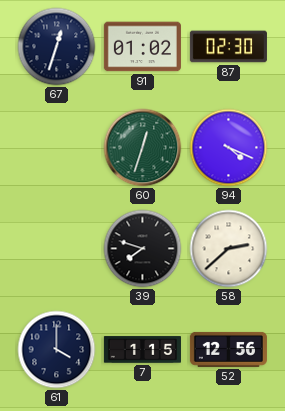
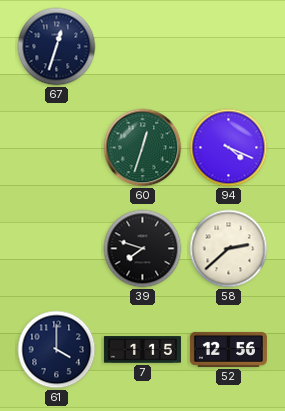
91: 01:02 -> none
87: 02:30 -> none
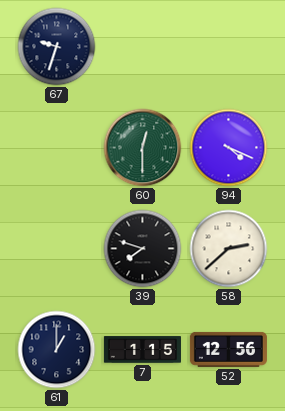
67: 12:33 -> 9:33
60: 12:33 -> 12:30
61: 4:00 -> 1:00
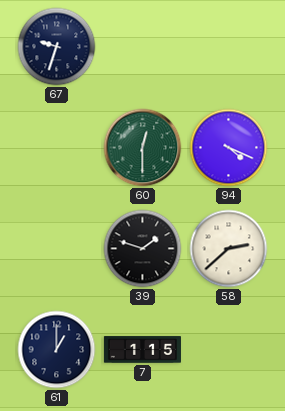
39: 7:48 -> 1:48
52: 12:56 -> none
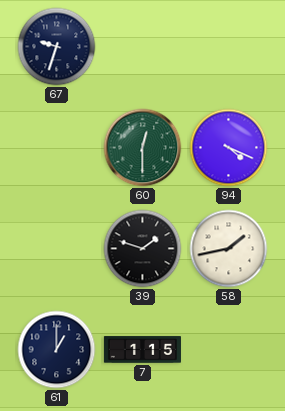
58: 2:38 -> 1:43
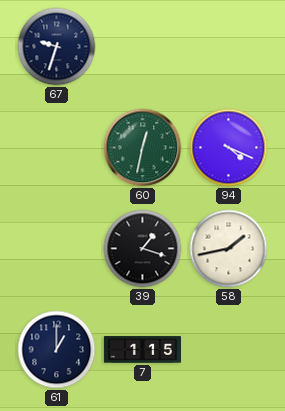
60: 12:30 -> 12:32
39: 1:48 -> 1:18
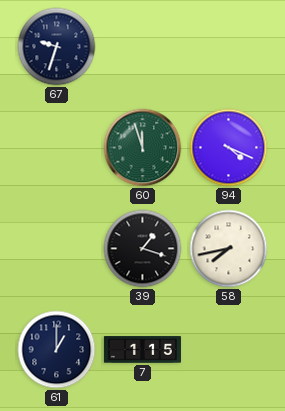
60: 12:32 -> 11:57
58: 1:43 -> 7:43
